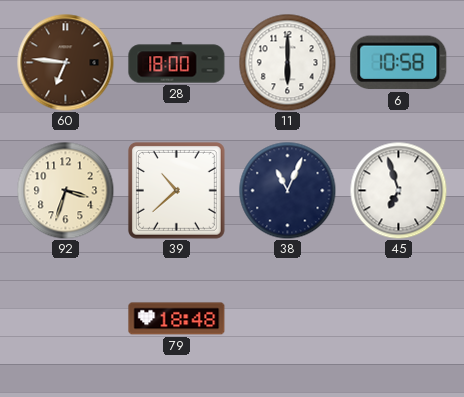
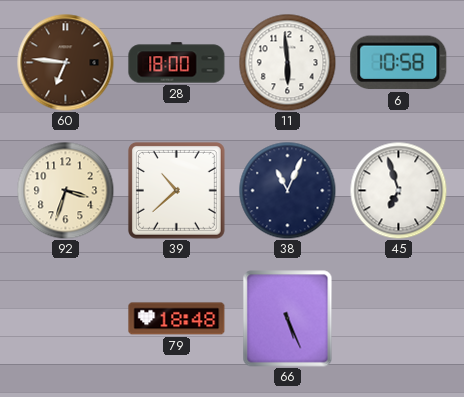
11: 6:00 -> 5:59
66: none -> 5:26
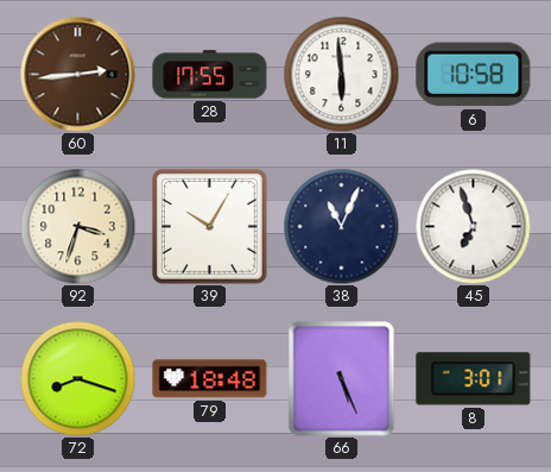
60: 6:46 -> 2:44
28: 18:00 -> 17:55
39: 10:38 -> 10:05
72: none -> 8:18
8: none -> 3:01
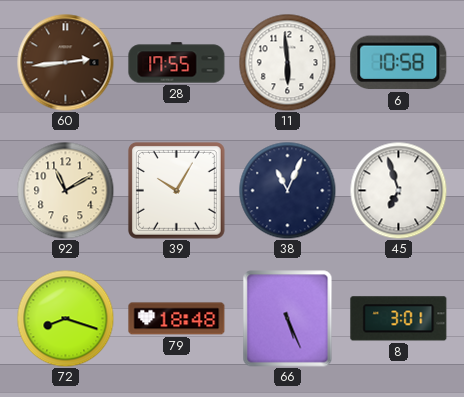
92: 3:33 -> 11:10
